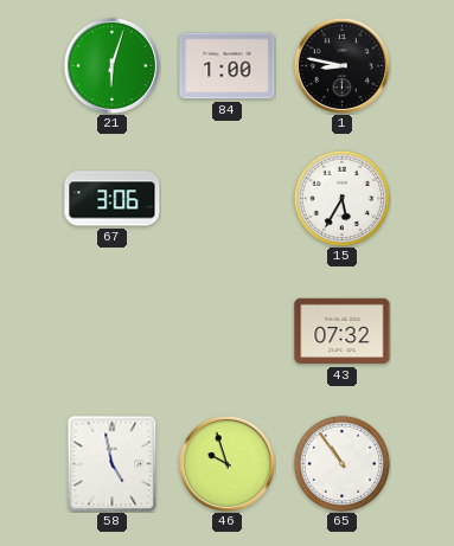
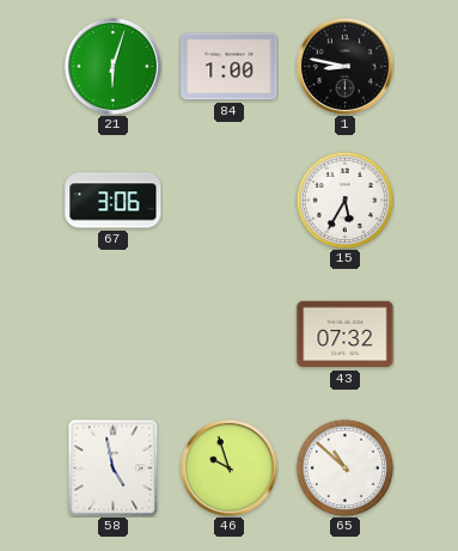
65: 10:54 -> 10:52
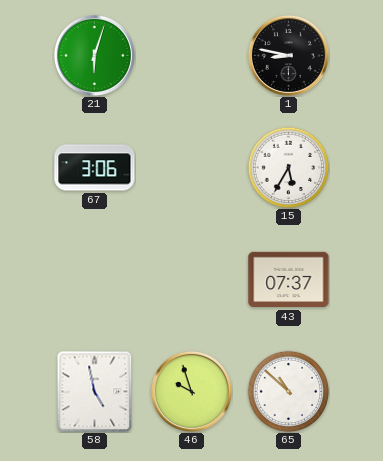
84: 1:00 -> none
43: 07:32 -> 07:37
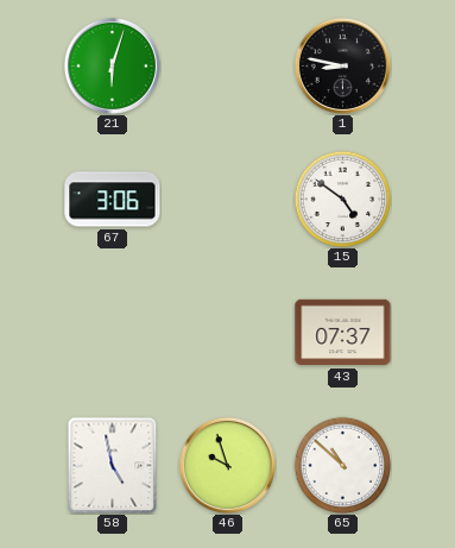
15: 5:35 -> 4:51
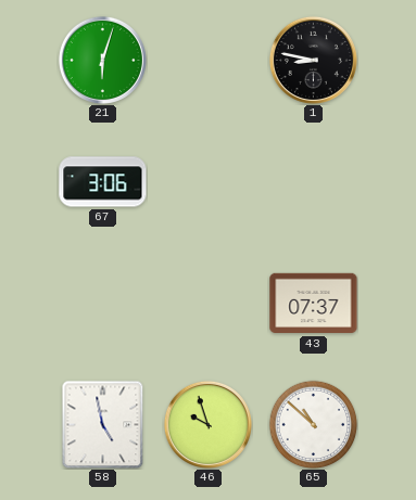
15: 4:51 -> none
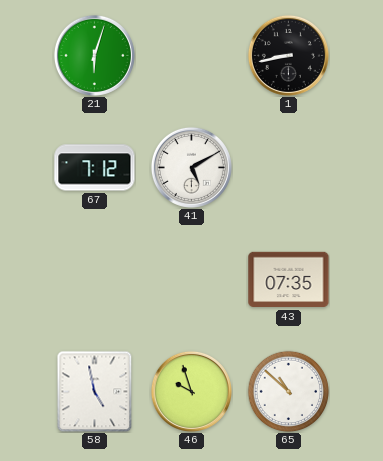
1: 8:47 -> 8:43
67: 3:06 -> 7:12
41: none -> 5:10
43: 07:37 -> 07:35
